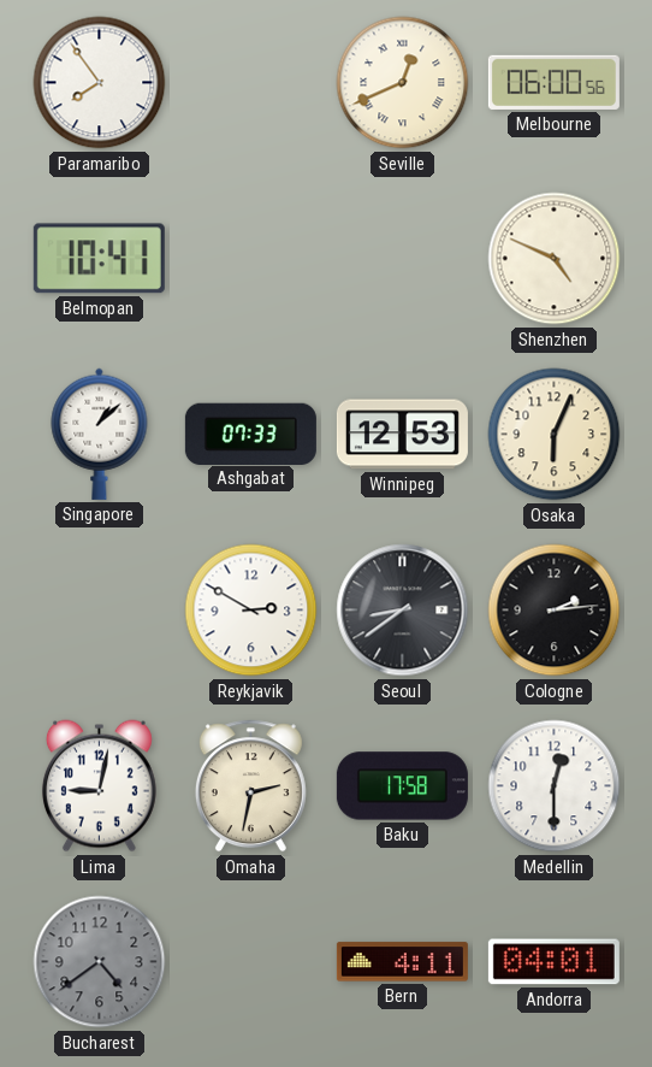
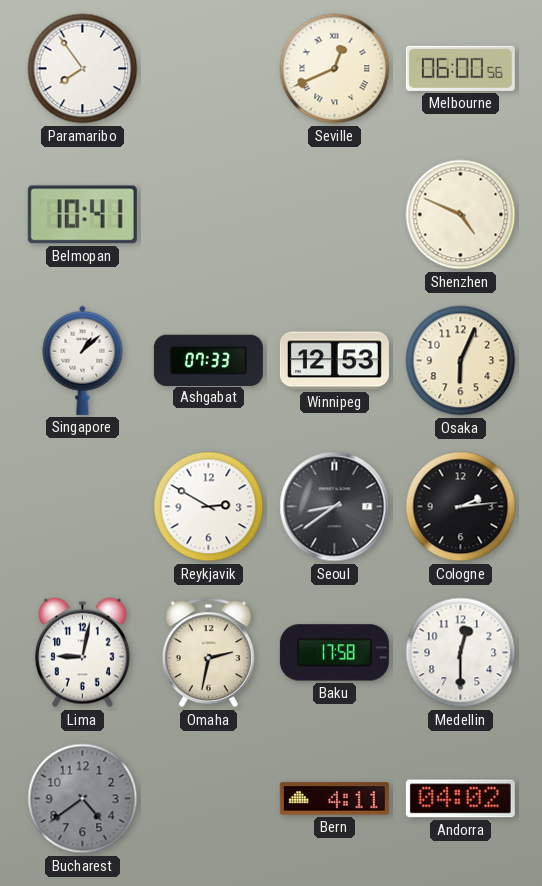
Andorra: 04:01 -> 04:02
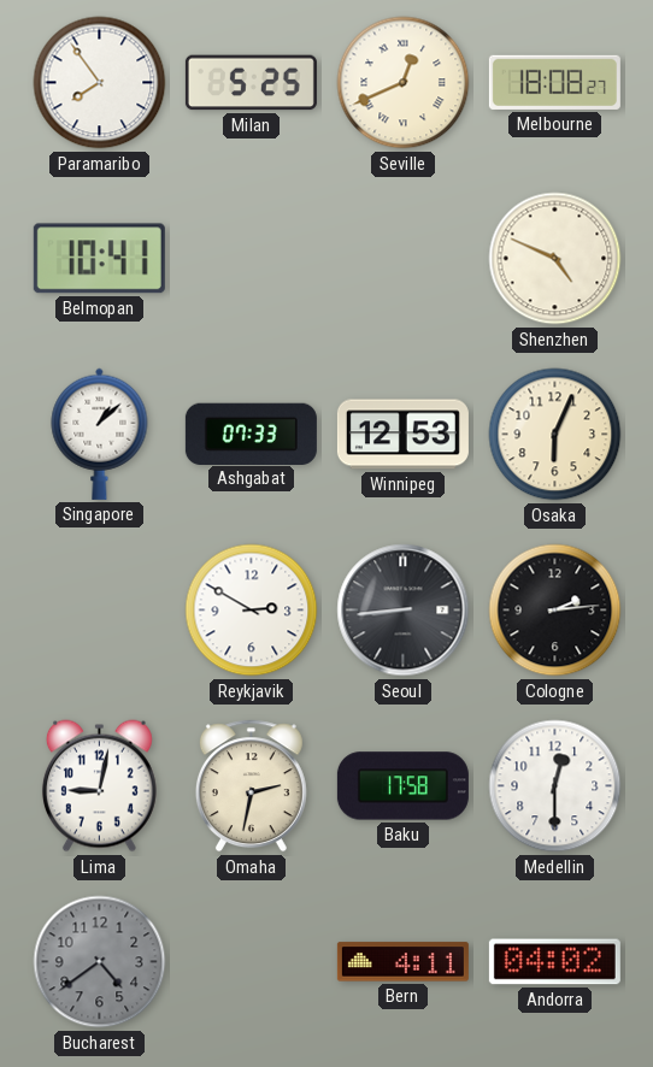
Milan: none -> 5:25
Melbourne: 06:00 -> 18:08
Seoul: 8:39 -> 8:44
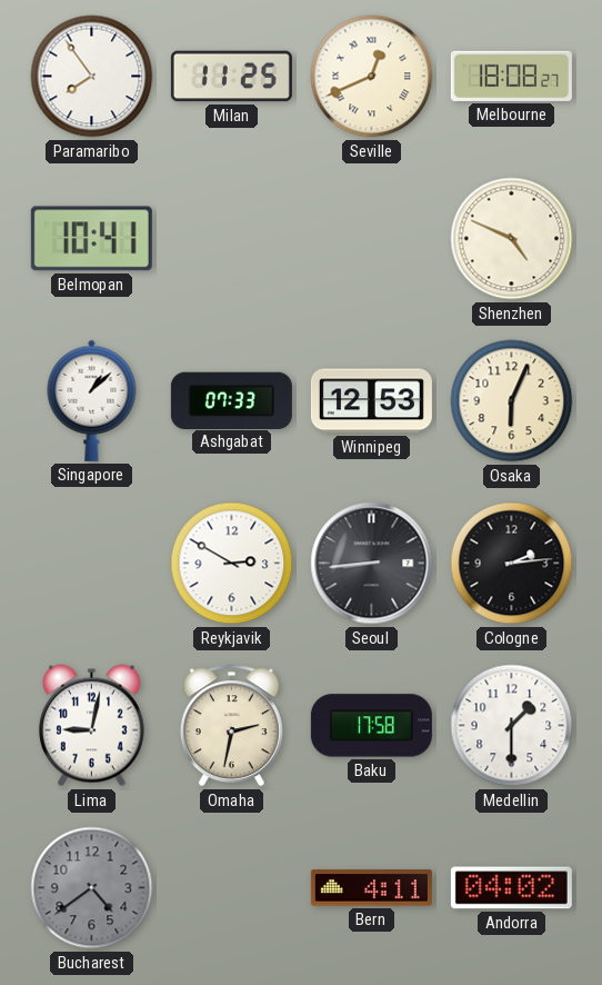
Milan: 5:25 -> 11:25
Medellin: 12:30 -> 1:30
